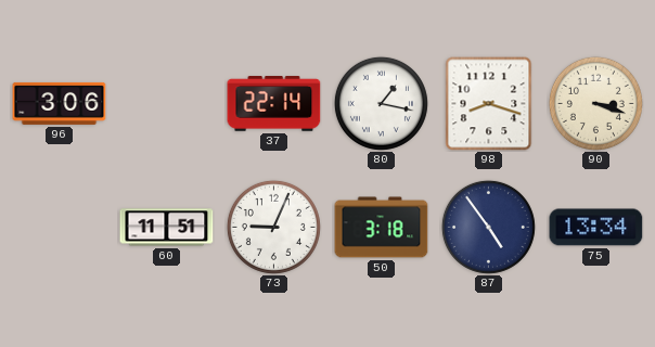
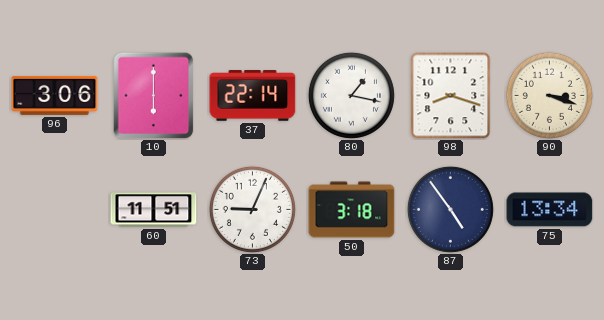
10: none -> 6:00
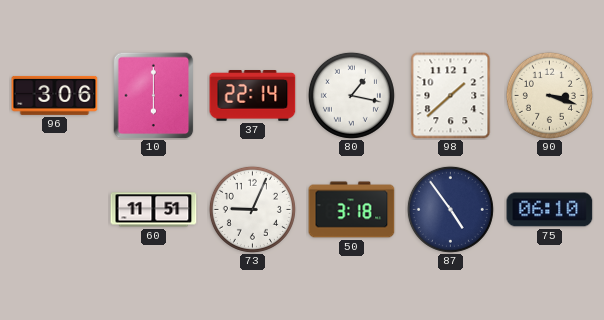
98: 8:18 -> 1:38
75: 13:34 -> 06:10
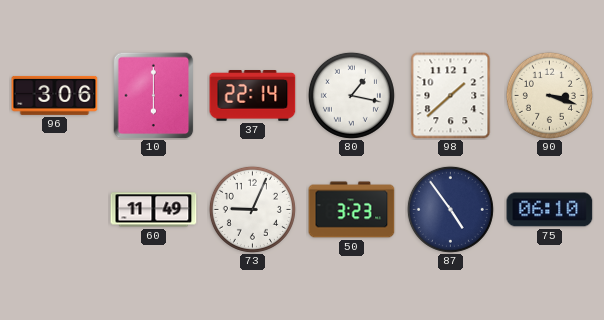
60: 11:51 -> 11:49
50: 3:18 -> 3:23
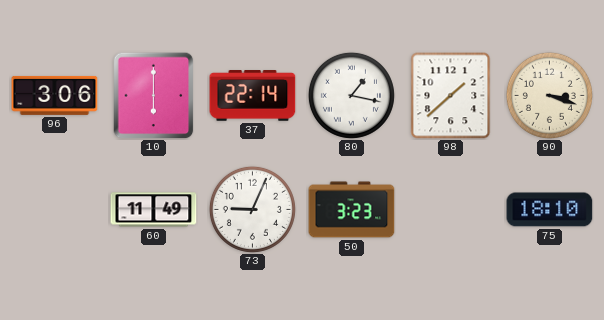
87: 4:54 -> none
75: 06:10 -> 18:10
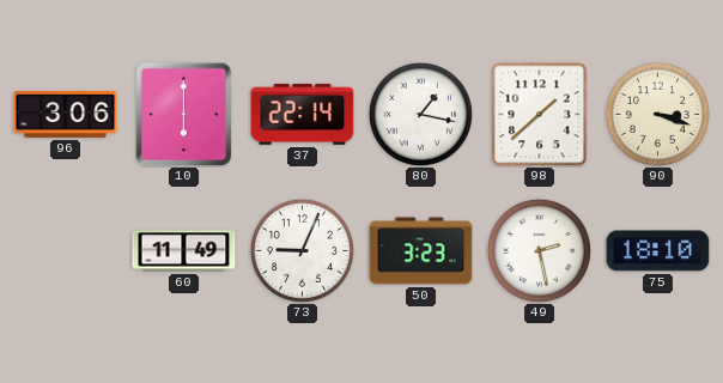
49: none -> 2:28
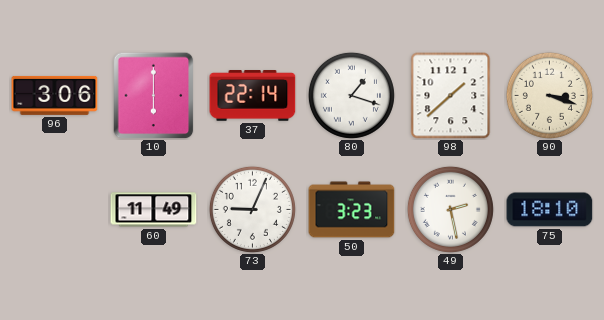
80: 1:17 -> 1:18
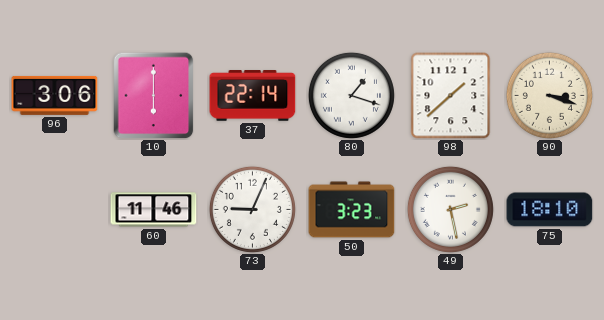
60: 11:49 -> 11:46
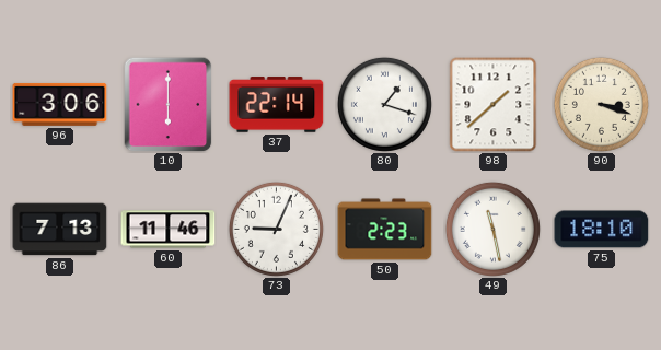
86: none -> 7:13
50: 3:23 -> 2:23
49: 2:28 -> 11:28
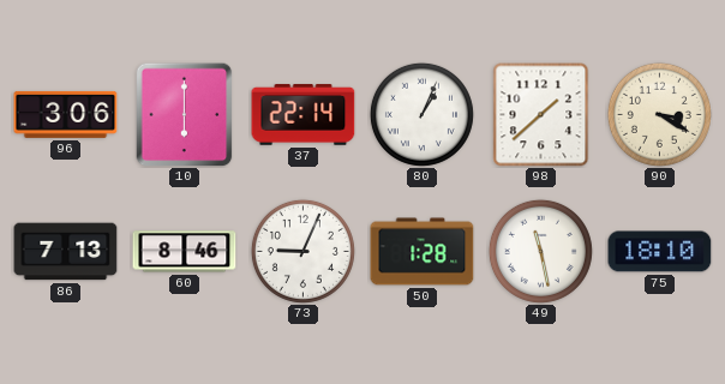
80: 1:18 -> 1:04
90: 3:18 -> 3:20
60: 11:46 -> 8:46
50: 2:23 -> 1:28
